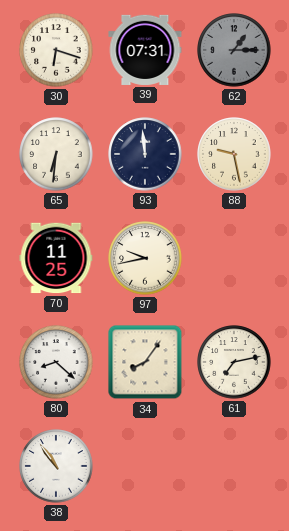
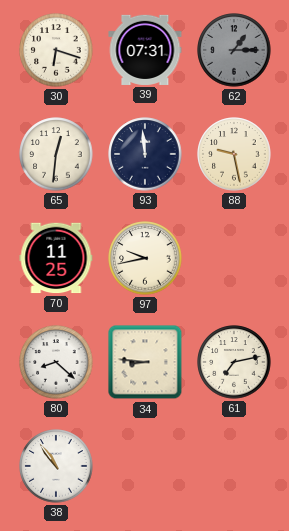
65: 6:31 -> 12:31
34: 8:06 -> 8:46
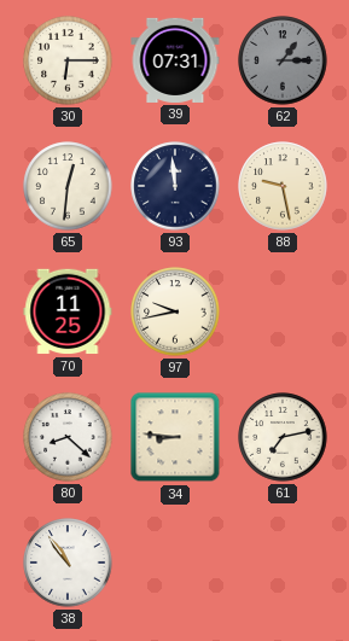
30: 6:18 -> 6:15
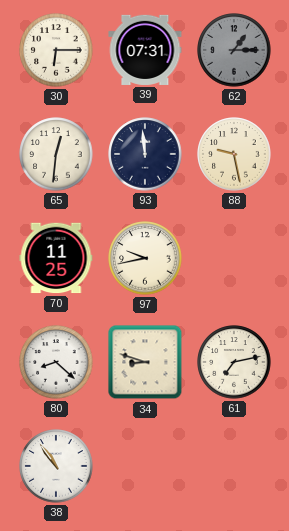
34: 8:46 -> 8:48
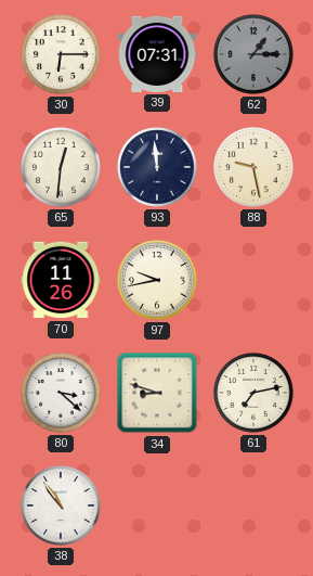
70: 11:25 -> 11:26
80: 8:22 -> 3:22
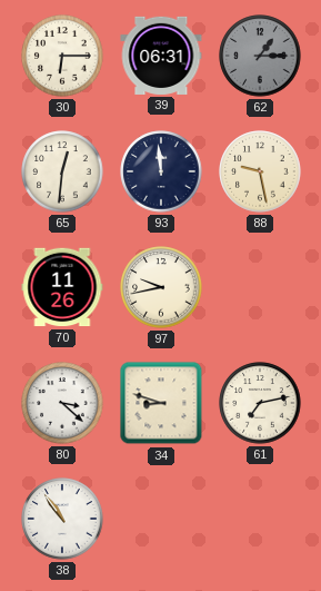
39: 07:31 -> 06:31
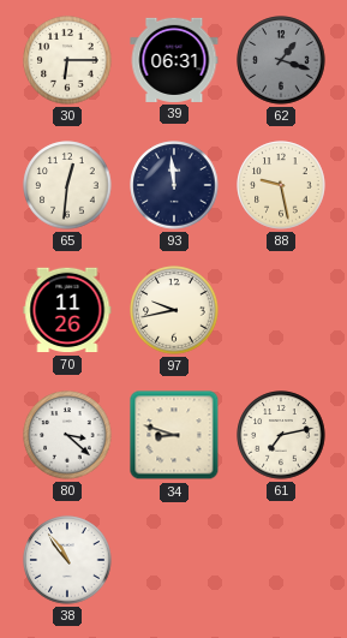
62: 1:15 -> 1:18
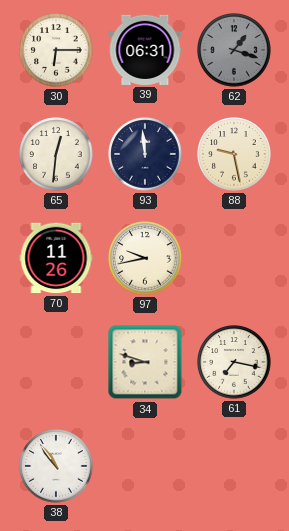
80: 3:22 -> none
61: 7:13 -> 7:17
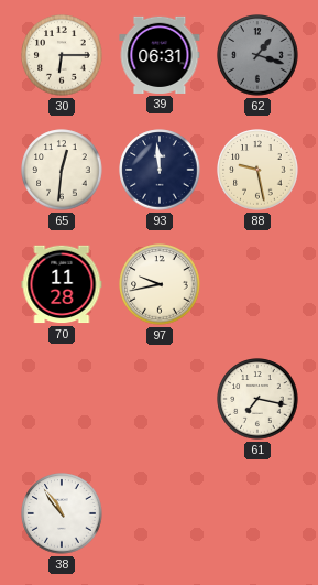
70: 11:26 -> 11:28
34: 8:48 -> none
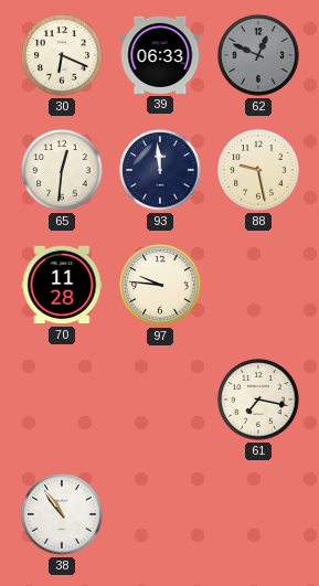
30: 6:15 -> 6:19
39: 06:31 -> 06:33
62: 1:18 -> 12:49
97: 9:43 -> 9:46
